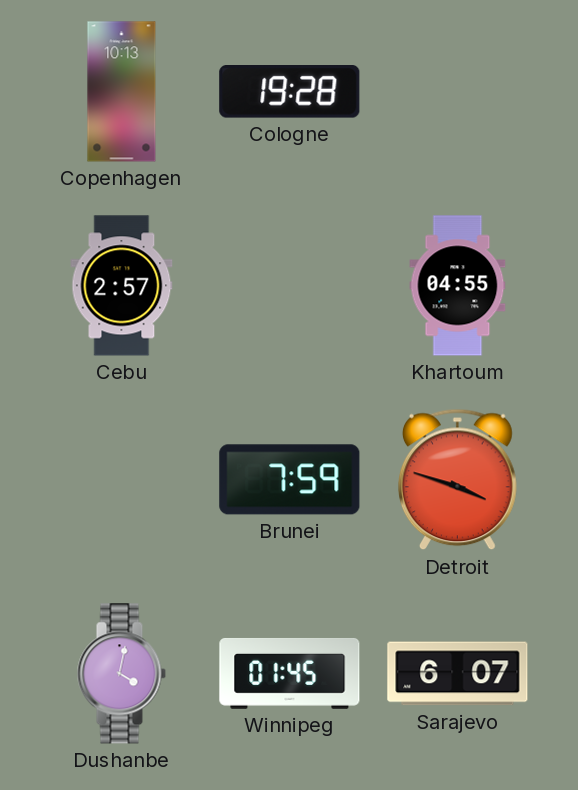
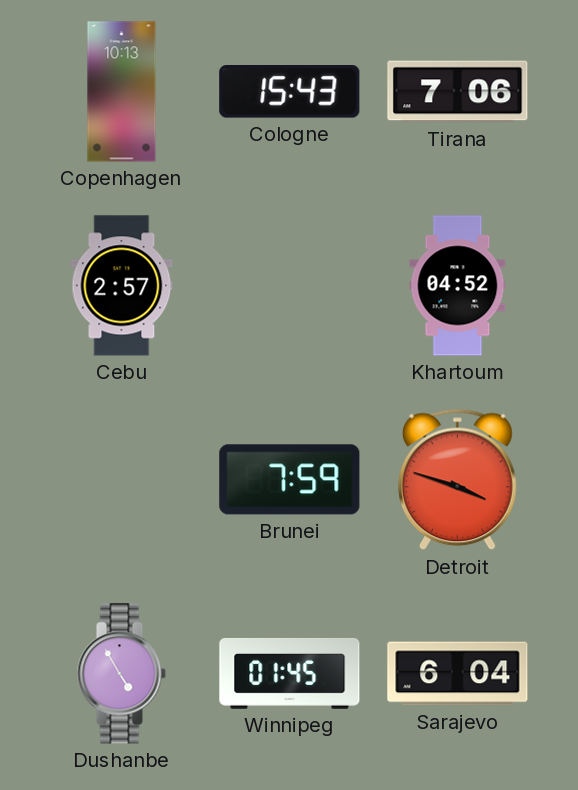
Cologne: 19:28 -> 15:43
Tirana: none -> 7:06
Khartoum: 04:55 -> 04:52
Dushanbe: 4:02 -> 4:55
Sarajevo: 6:07 -> 6:04
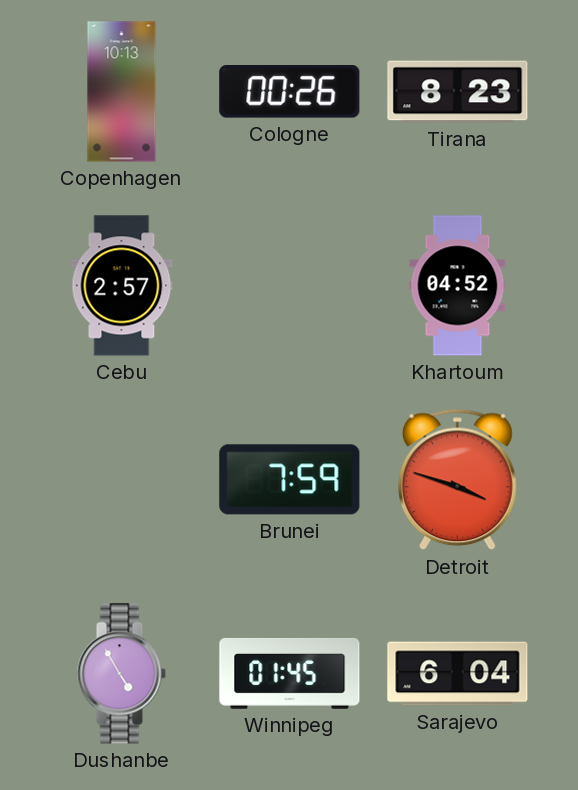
Cologne: 15:43 -> 00:26
Tirana: 7:06 -> 8:23
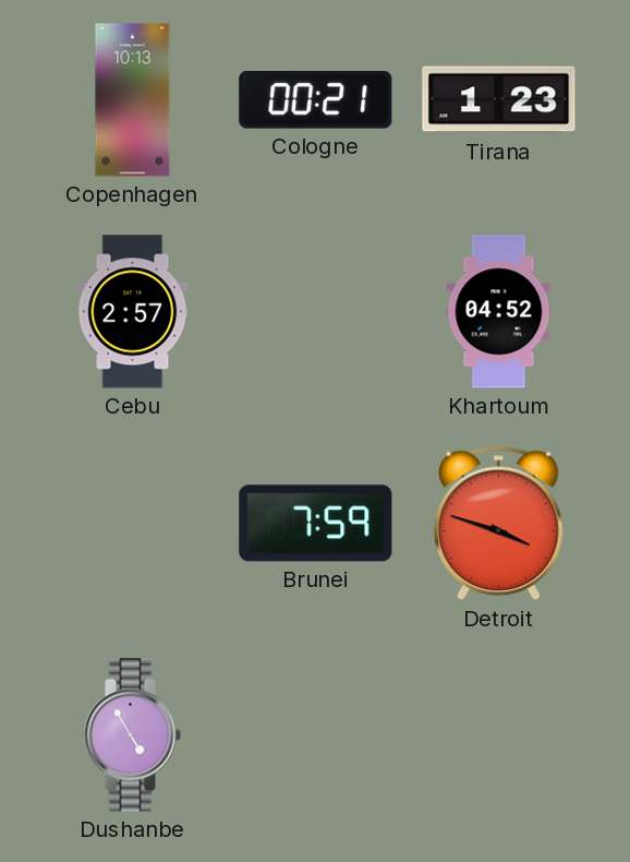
Cologne: 00:26 -> 00:21
Tirana: 8:23 -> 1:23
Winnipeg: 01:45 -> none
Sarajevo: 6:04 -> none
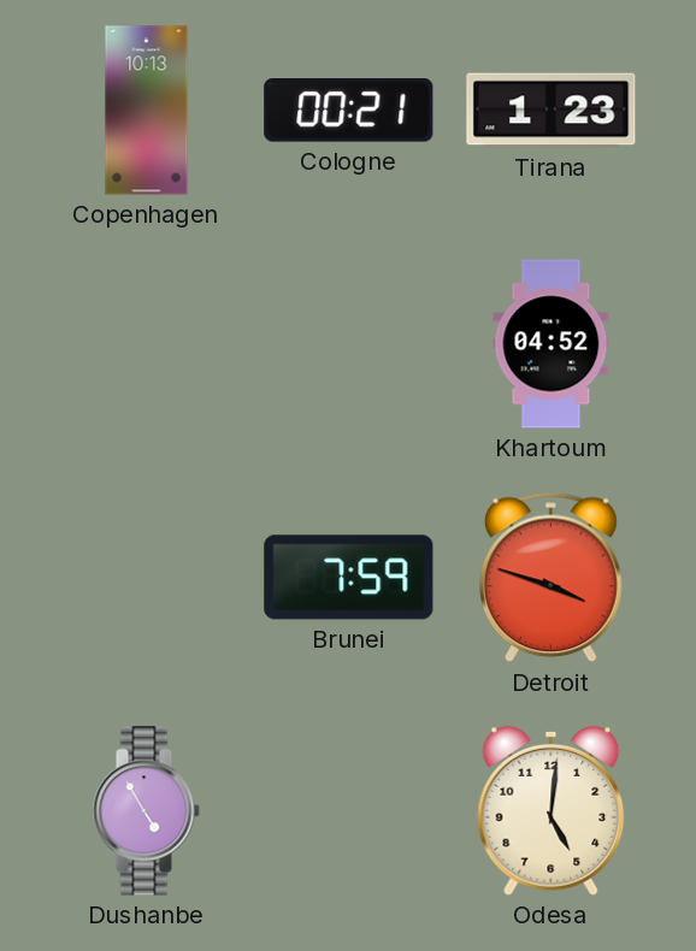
Cebu: 2:57 -> none
Odesa: none -> 5:01
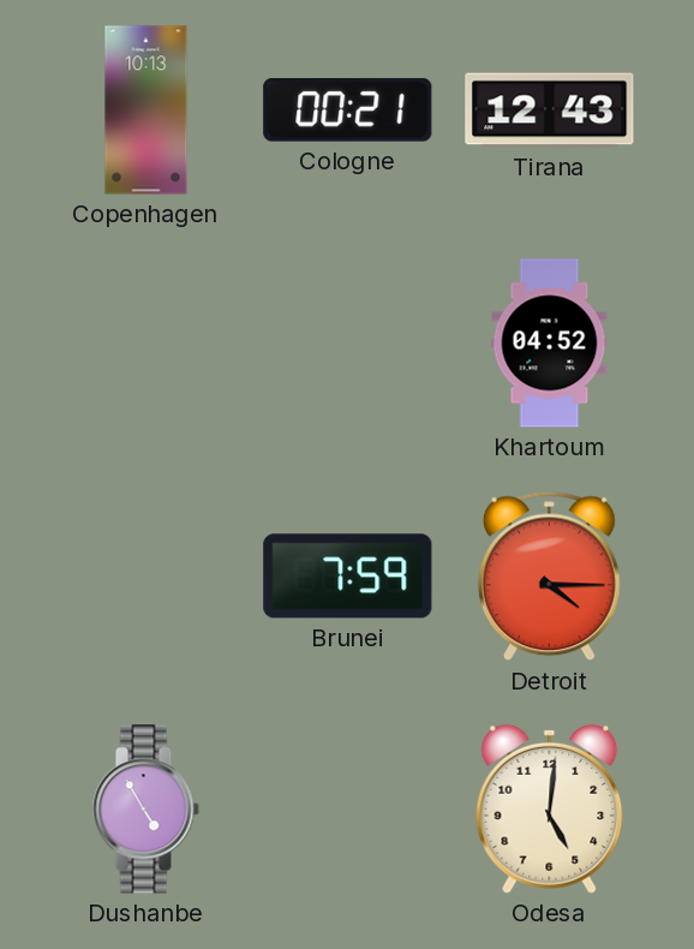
Tirana: 1:23 -> 12:43
Detroit: 3:48 -> 4:15
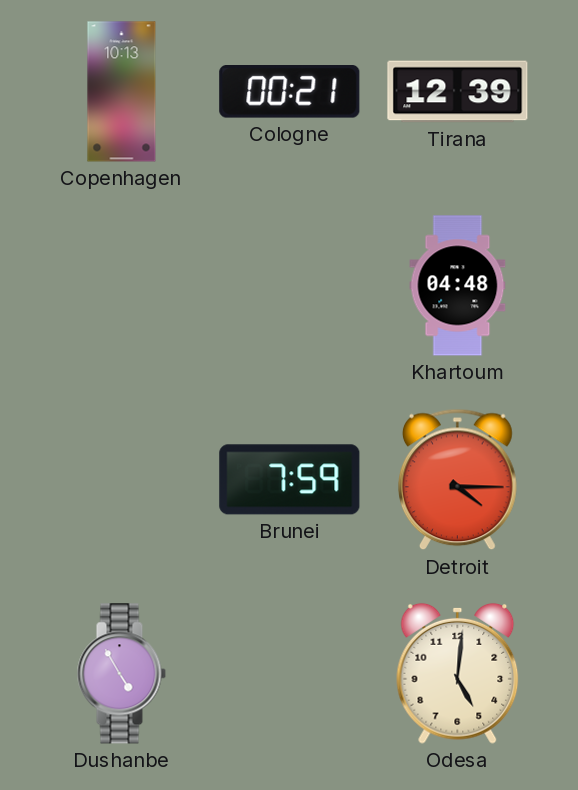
Tirana: 12:43 -> 12:39
Khartoum: 04:52 -> 04:48
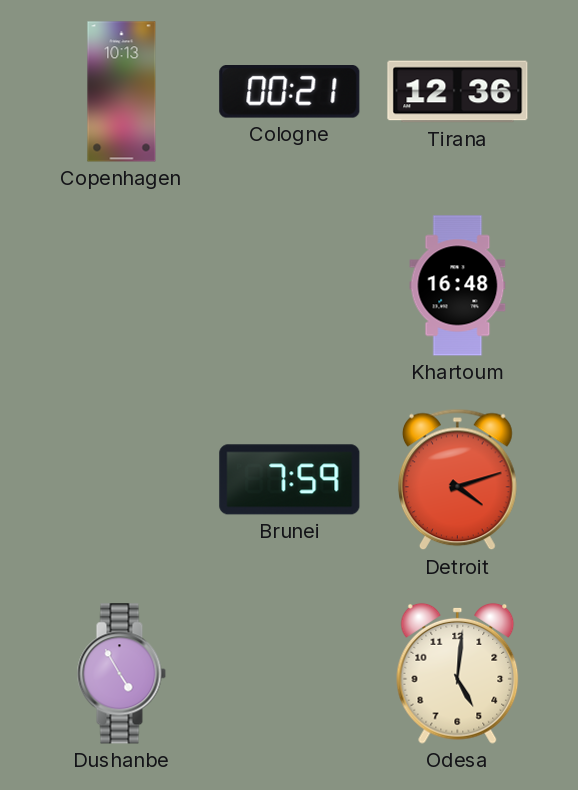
Tirana: 12:39 -> 12:36
Khartoum: 04:48 -> 16:48
Detroit: 4:15 -> 4:12
